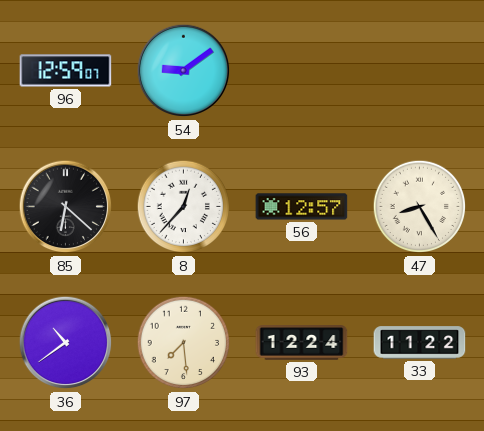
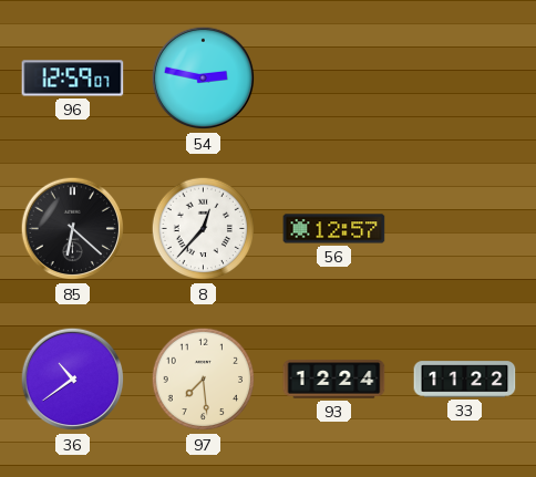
54: 9:09 -> 2:47
47: 8:25 -> none
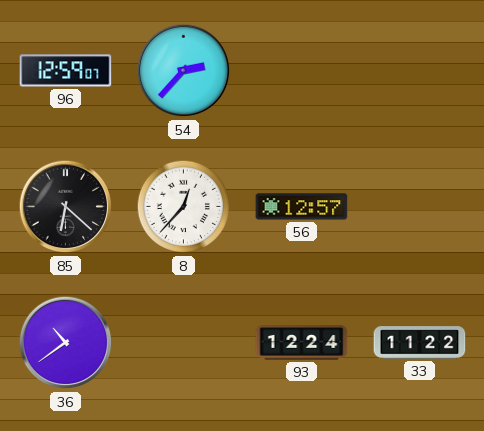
54: 2:47 -> 2:37
97: 7:29 -> none
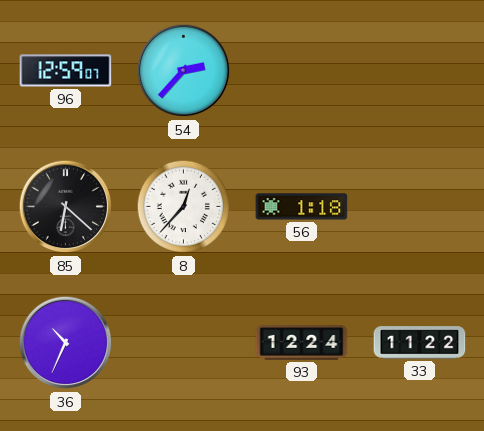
56: 12:57 -> 1:18
36: 10:39 -> 10:34
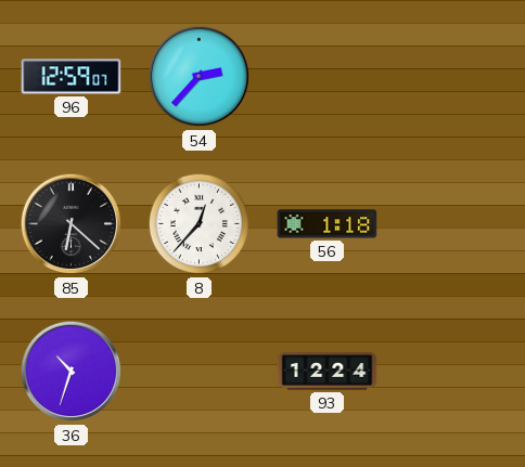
36: 10:34 -> 10:33
33: 11:22 -> none
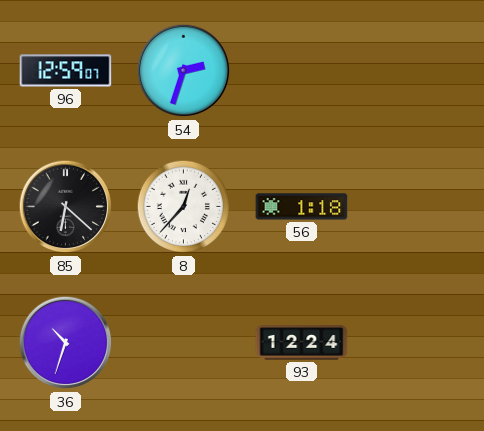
54: 2:37 -> 2:33
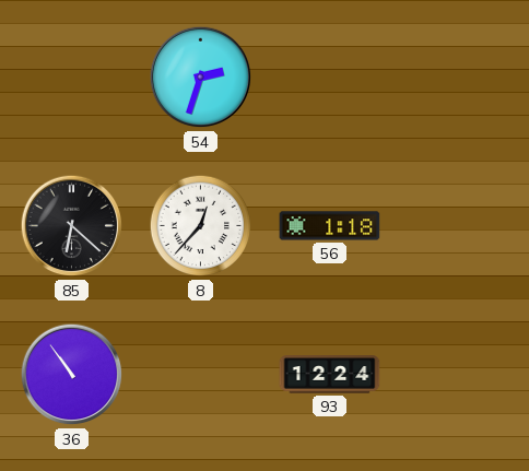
96: 12:59 -> none
36: 10:33 -> 10:54
